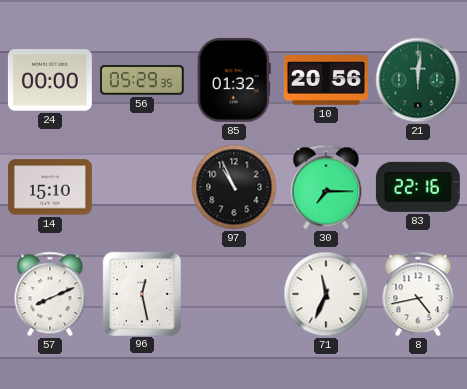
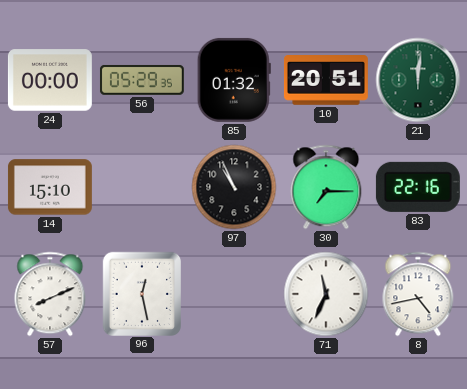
10: 20:56 -> 20:51
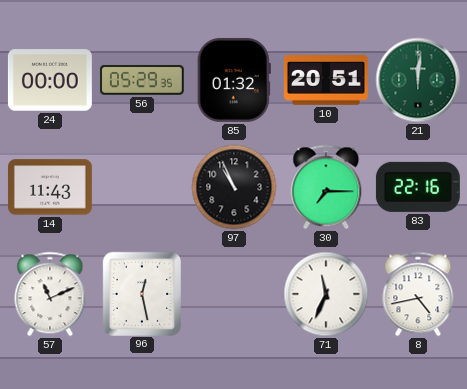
14: 15:10 -> 11:43
57: 8:11 -> 11:11
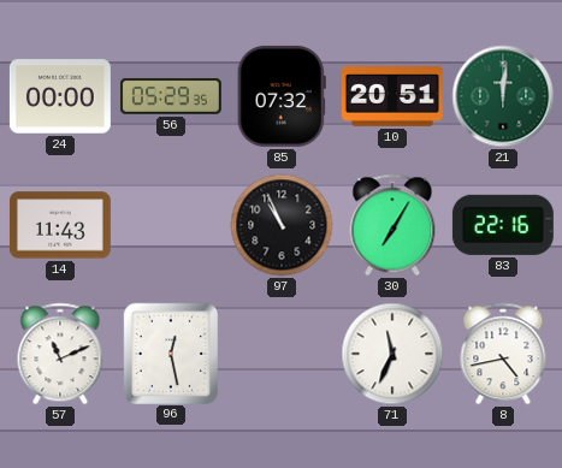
85: 01:32 -> 07:32
30: 7:15 -> 7:05
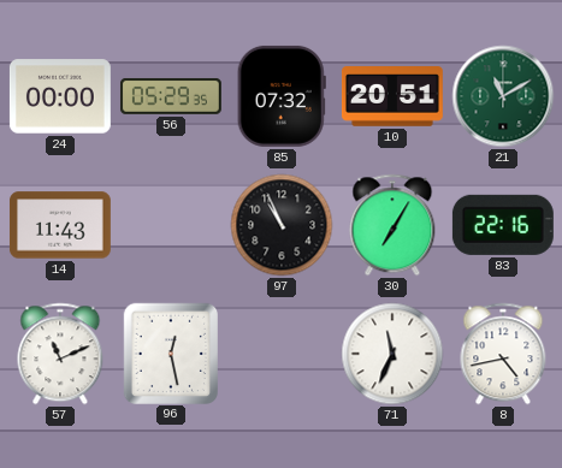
21: 12:01 -> 11:10
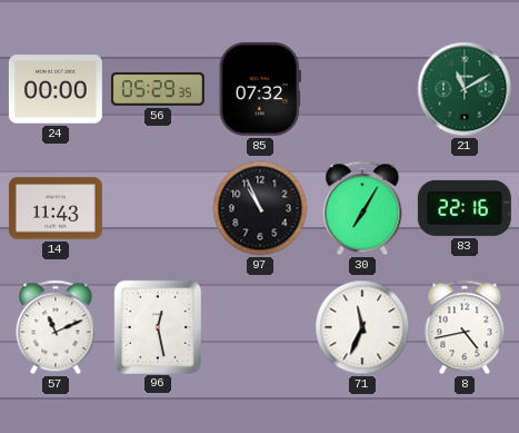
10: 20:51 -> none
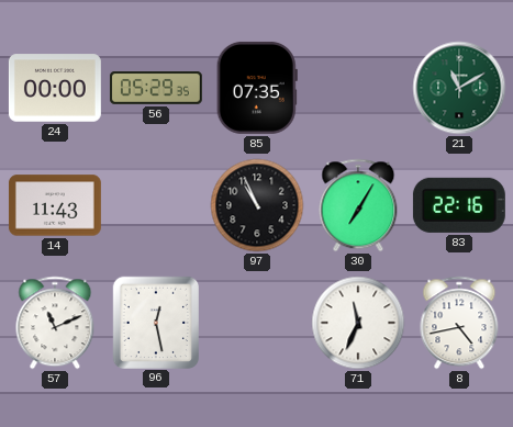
85: 07:32 -> 07:35
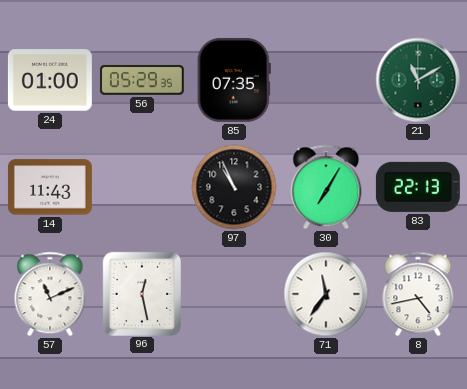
24: 00:00 -> 01:00
83: 22:16 -> 22:13
71: 11:34 -> 11:36
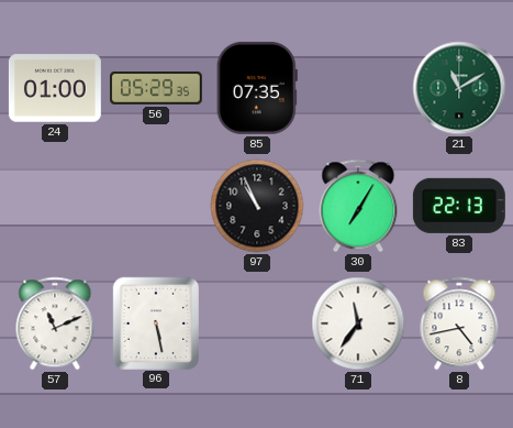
14: 11:43 -> none
96: 12:28 -> 5:28
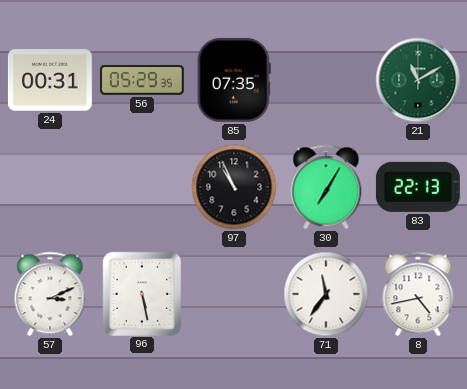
24: 01:00 -> 00:31
57: 11:11 -> 3:11
